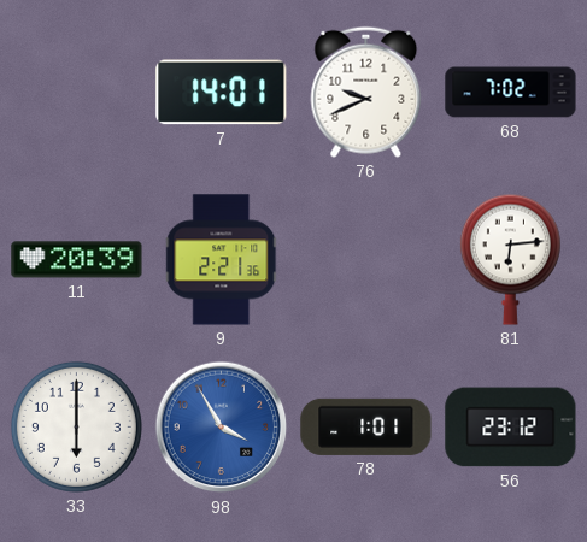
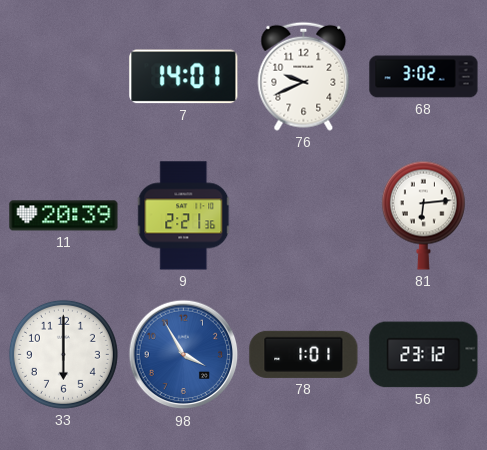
68: 7:02 -> 3:02
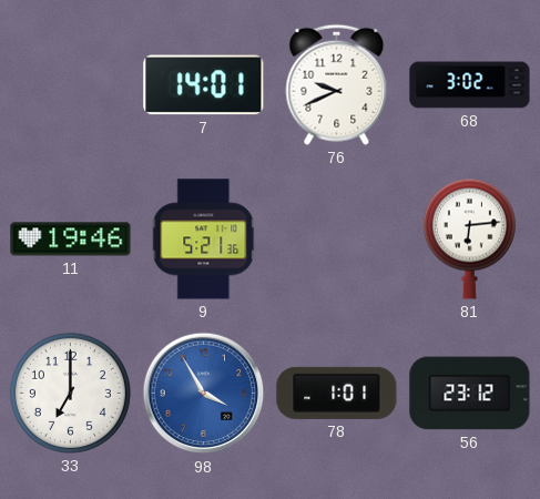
11: 20:39 -> 19:46
9: 2:21 -> 5:21
33: 6:00 -> 7:00
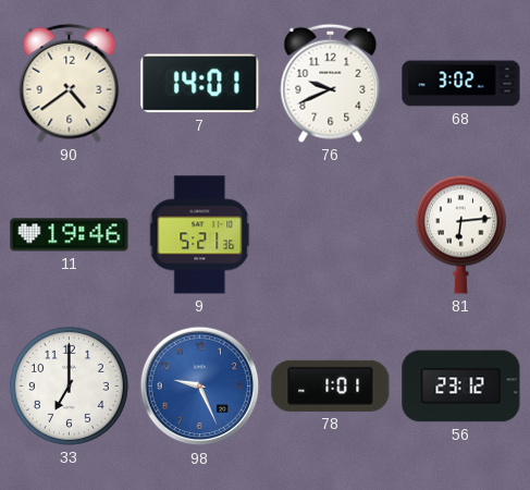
90: none -> 4:39
98: 3:55 -> 9:26
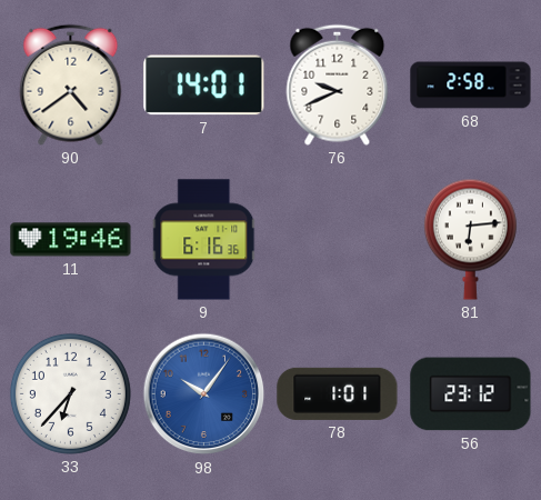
68: 3:02 -> 2:58
9: 5:21 -> 6:16
33: 7:00 -> 6:37
98: 9:26 -> 10:06
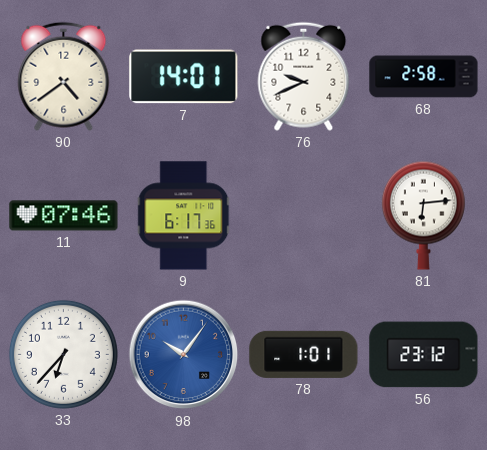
11: 19:46 -> 07:46
9: 6:16 -> 6:17
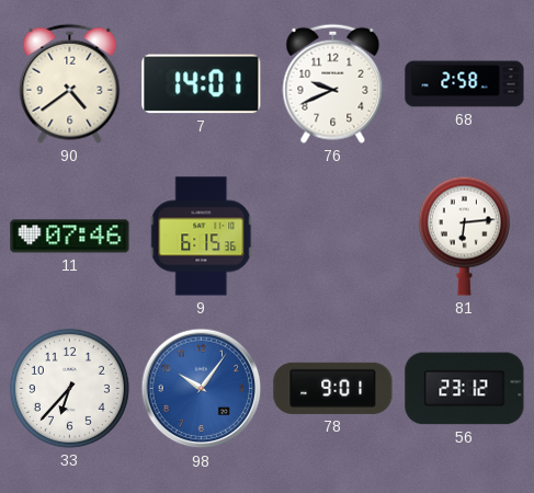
9: 6:17 -> 6:15
78: 1:01 -> 9:01
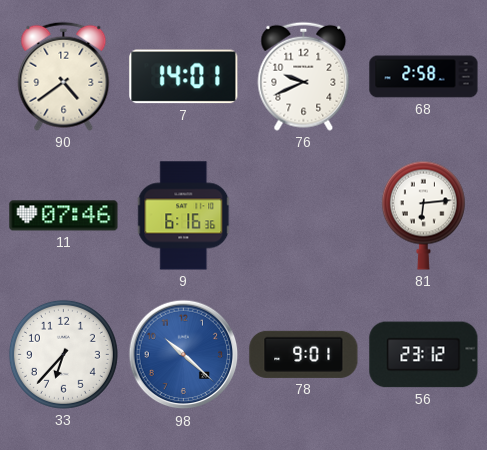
9: 6:15 -> 6:16
98: 10:06 -> 10:22
